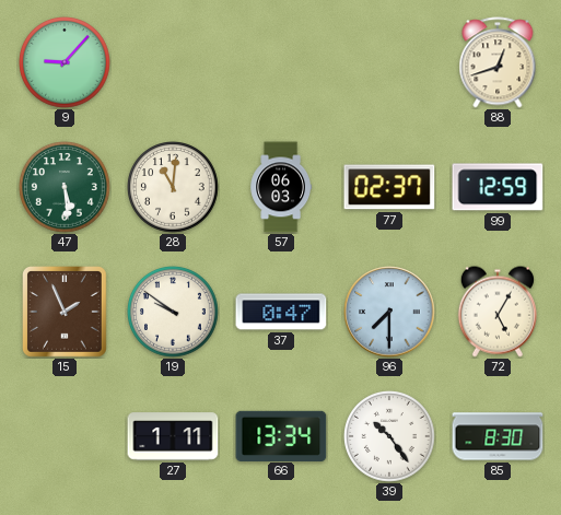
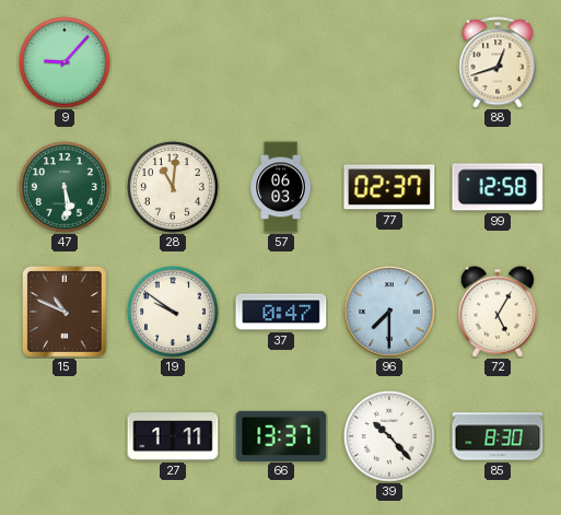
99: 12:59 -> 12:58
15: 1:56 -> 10:49
66: 13:34 -> 13:37
39: 10:24 -> 10:23
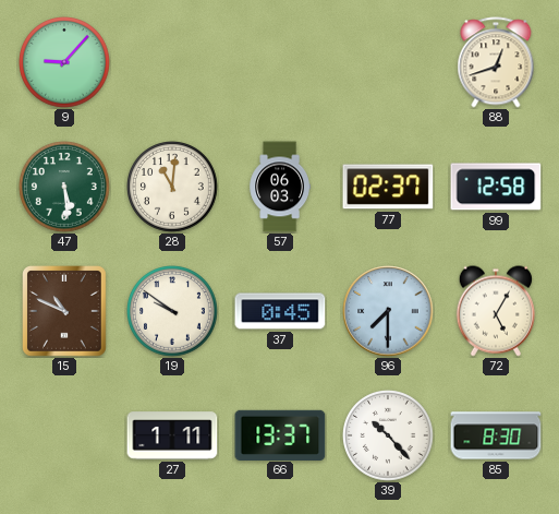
37: 0:47 -> 0:45
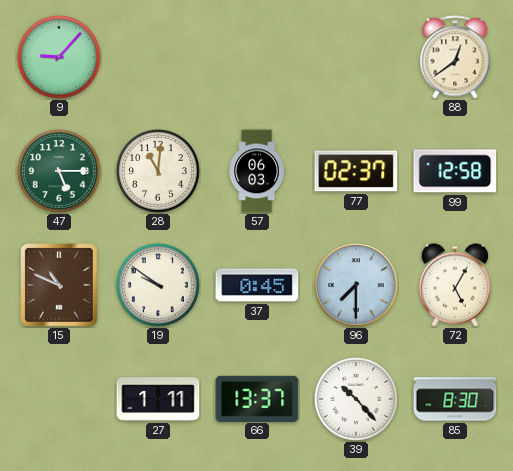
88: 12:42 -> 12:39
47: 5:29 -> 5:15
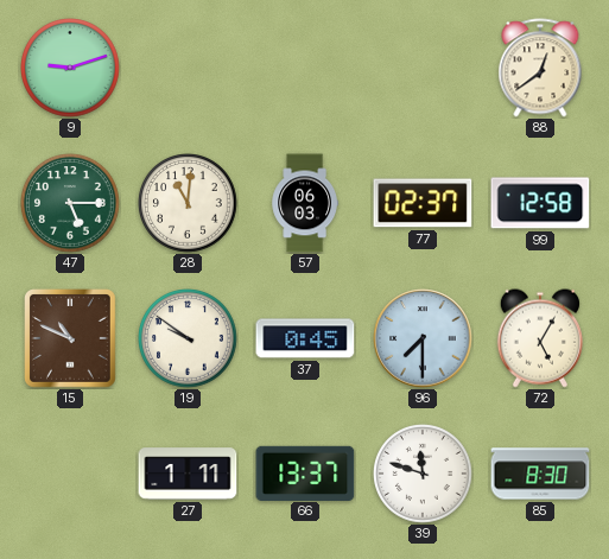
9: 9:07 -> 9:12
39: 10:23 -> 11:48
